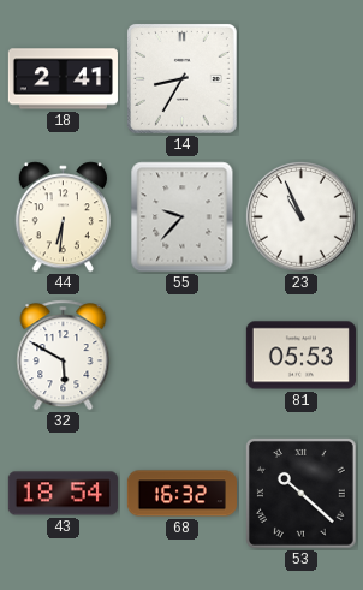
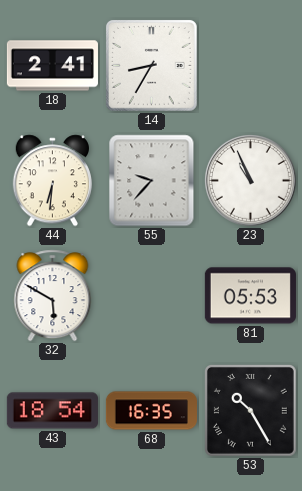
68: 16:32 -> 16:35
53: 10:22 -> 10:25
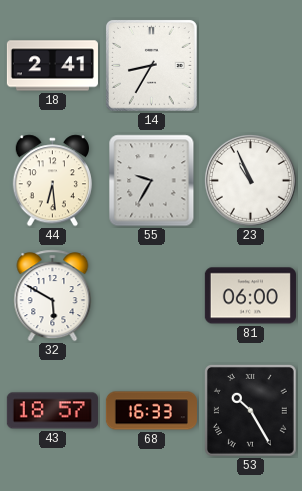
44: 6:31 -> 6:29
55: 9:37 -> 9:35
81: 05:53 -> 06:00
43: 18:54 -> 18:57
68: 16:35 -> 16:33
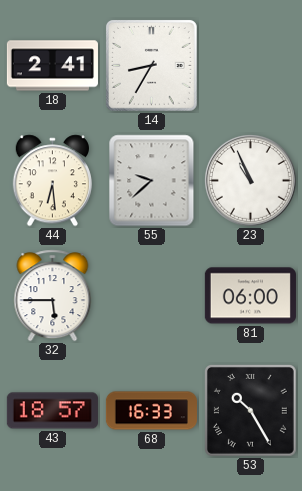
55: 9:35 -> 9:38
32: 5:50 -> 5:45
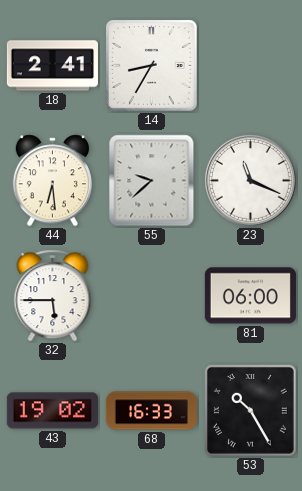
23: 10:56 -> 11:19
43: 18:57 -> 19:02
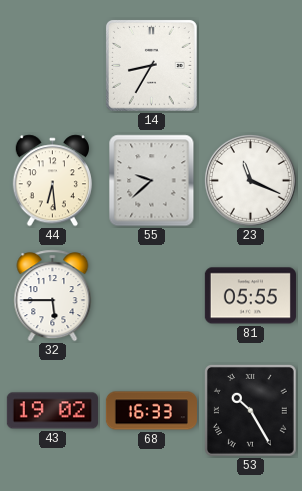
18: 2:41 -> none
81: 06:00 -> 05:55
